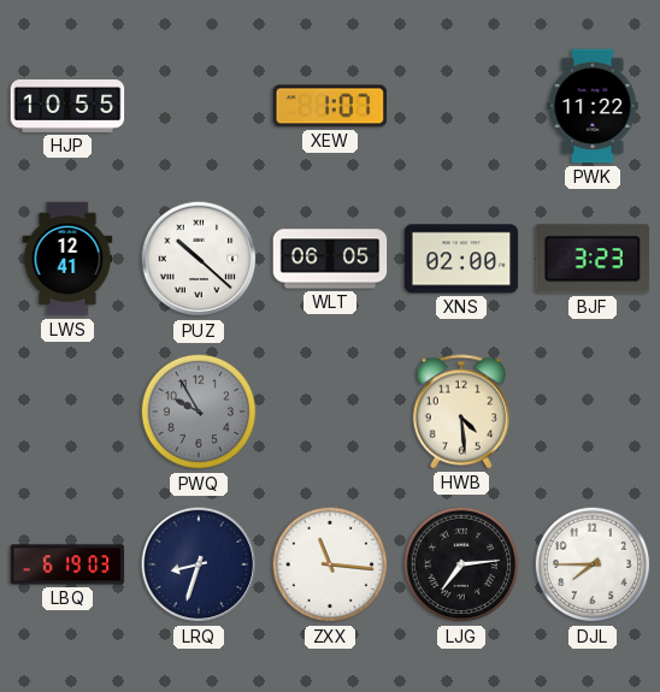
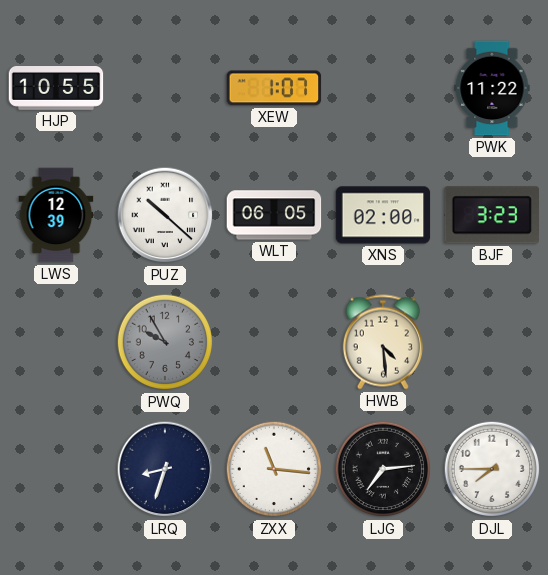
LWS: 12:41 -> 12:39
LBQ: 6:19 -> none
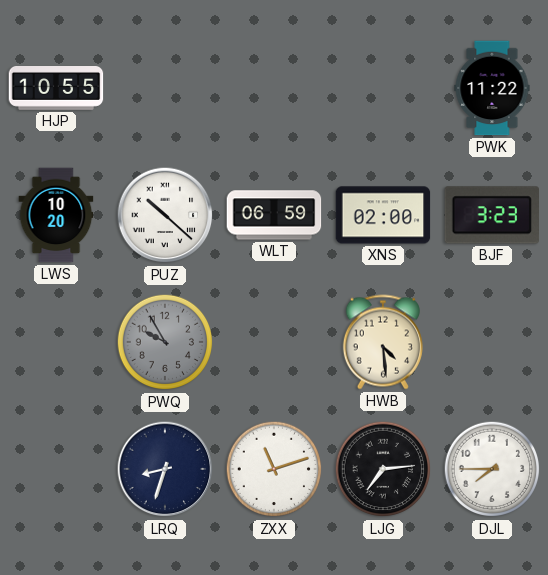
XEW: 1:07 -> none
LWS: 12:39 -> 10:20
WLT: 06:05 -> 06:59
ZXX: 11:16 -> 11:12
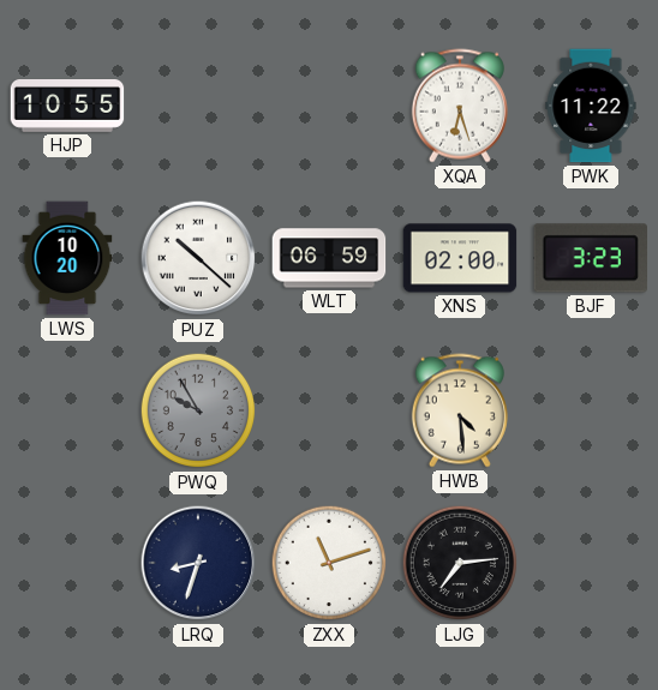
XQA: none -> 6:27
DJL: 7:45 -> none
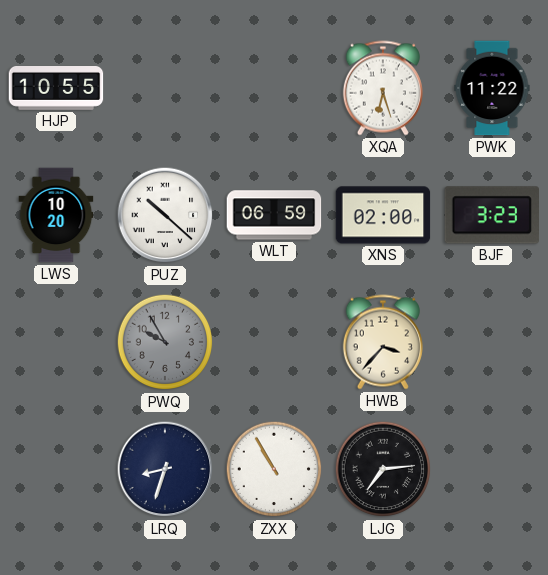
HWB: 4:29 -> 3:37
ZXX: 11:12 -> 10:55
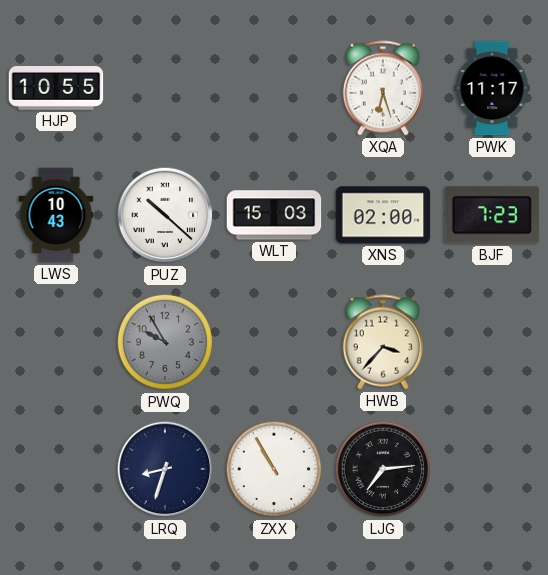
PWK: 11:22 -> 11:17
LWS: 10:20 -> 10:43
WLT: 06:59 -> 15:03
BJF: 3:23 -> 7:23
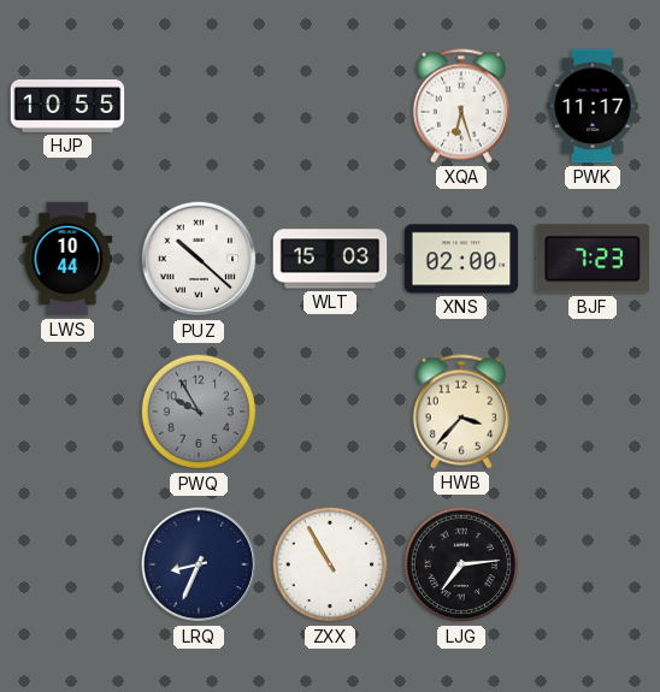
LWS: 10:43 -> 10:44
LRQ: 8:33 -> 8:34
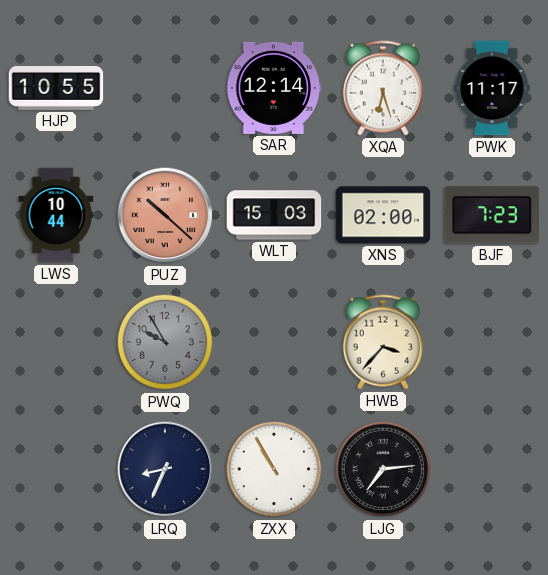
SAR: none -> 12:14
PUZ dial: white -> salmon
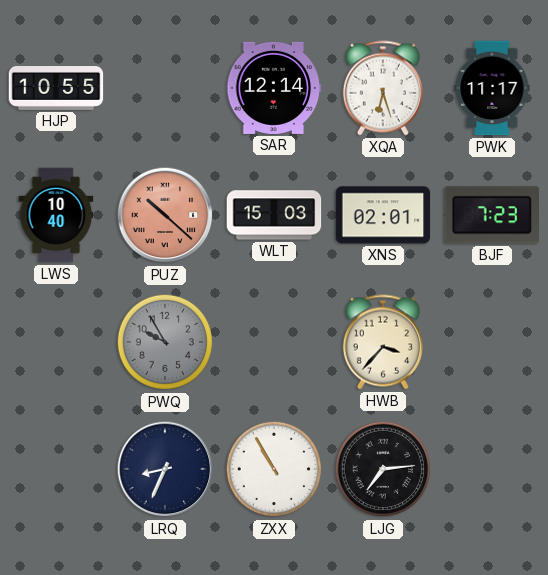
LWS: 10:44 -> 10:40
XNS: 02:00 -> 02:01
